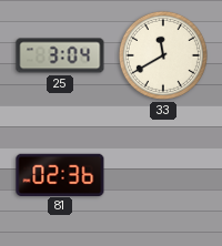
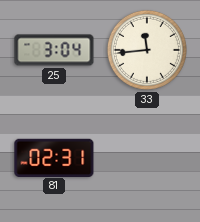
33: 11:40 -> 11:44
81: 02:36 -> 02:31
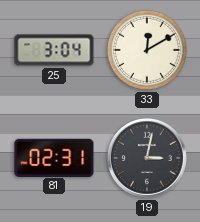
33: 11:44 -> 12:10
19: none -> 3:02
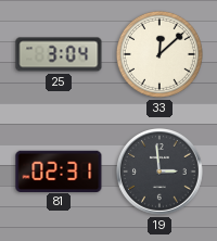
33: 12:10 -> 12:08
19: 3:02 -> 2:59
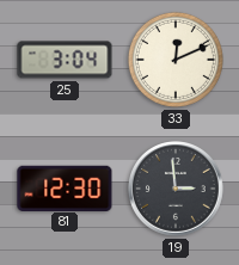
33: 12:08 -> 12:11
81: 02:31 -> 12:30
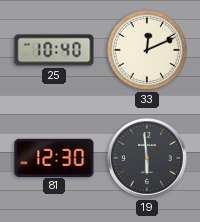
25: 3:04 -> 10:40
19: 2:59 -> 5:59
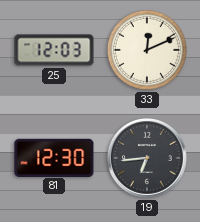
25: 10:40 -> 12:03
19: 5:59 -> 6:44
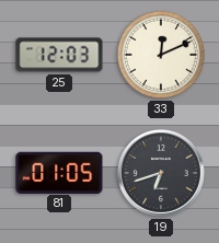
81: 12:30 -> 01:05
19: 6:44 -> 6:42
